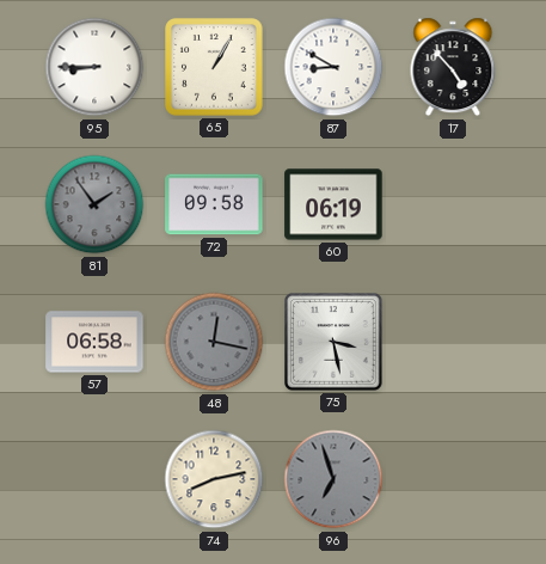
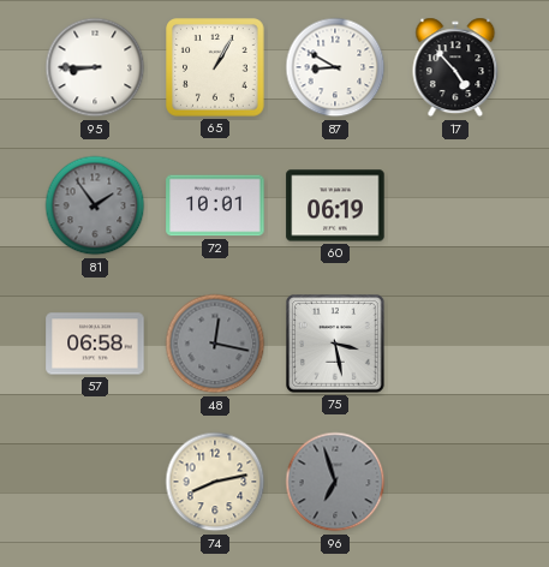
72: 09:58 -> 10:01
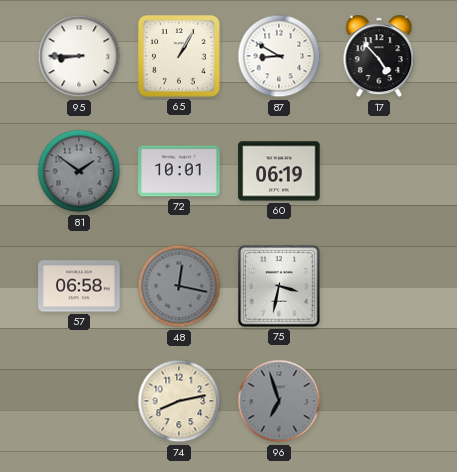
81: 1:54 -> 1:51
75: 3:28 -> 3:32
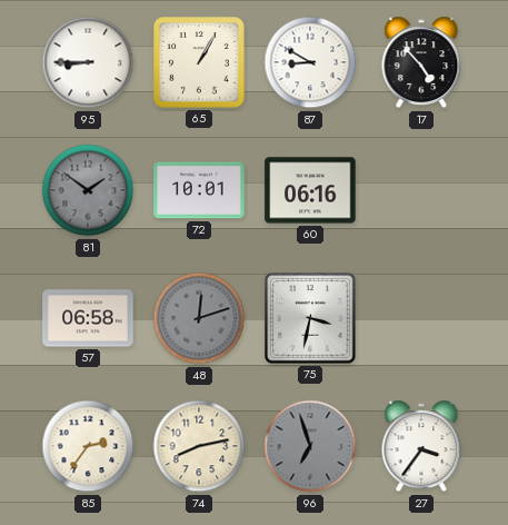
60: 06:19 -> 06:16
48: 12:17 -> 12:12
85: none -> 2:36
27: none -> 3:36
